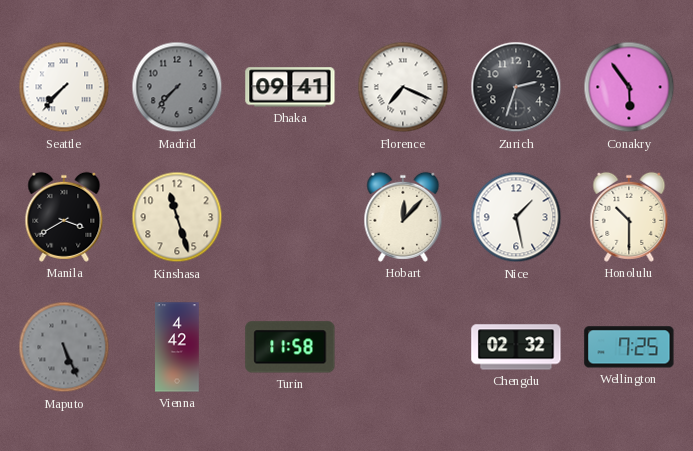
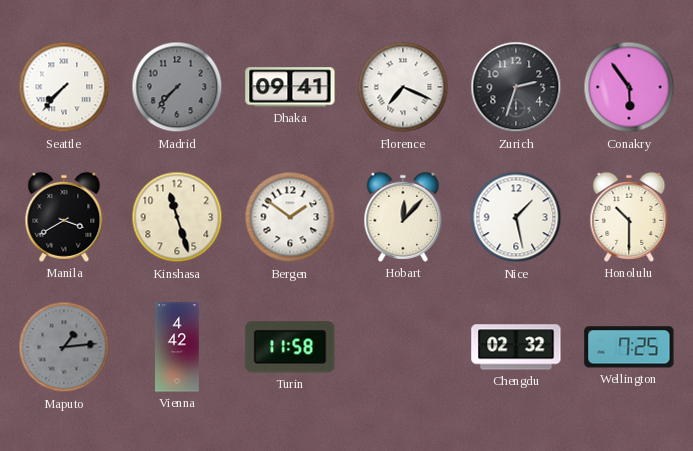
Bergen: none -> 1:51
Maputo: 5:26 -> 1:14
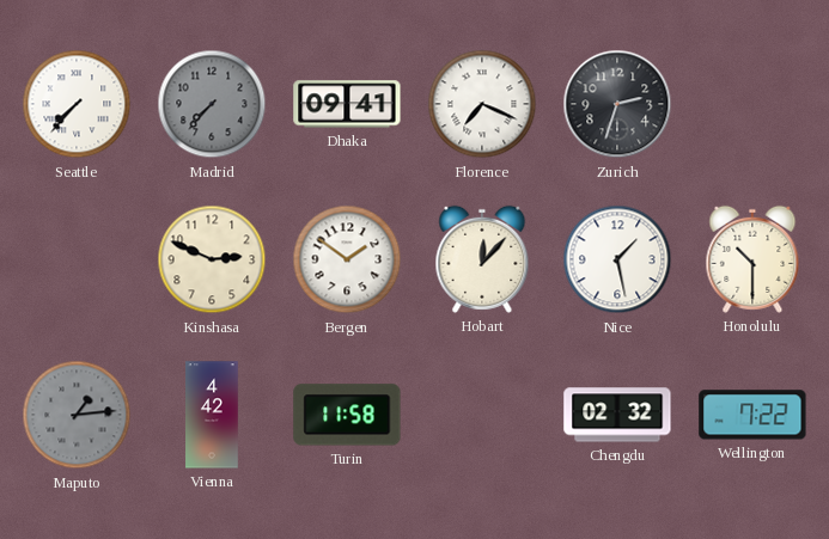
Conakry: 5:54 -> none
Manila: 3:40 -> none
Kinshasa: 11:27 -> 2:49
Wellington: 7:25 -> 7:22
